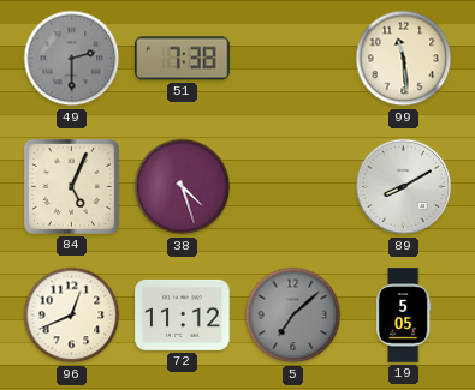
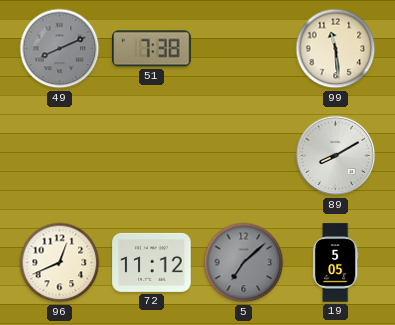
49: 2:30 -> 8:11
84: 5:04 -> none
38: 4:27 -> none
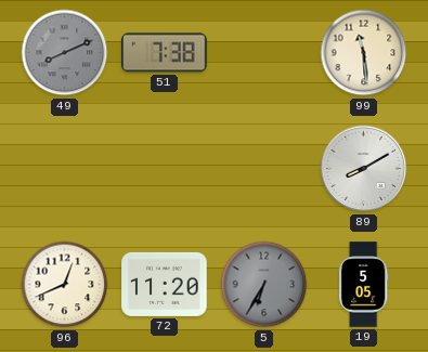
72: 11:12 -> 11:20
5: 7:08 -> 6:35
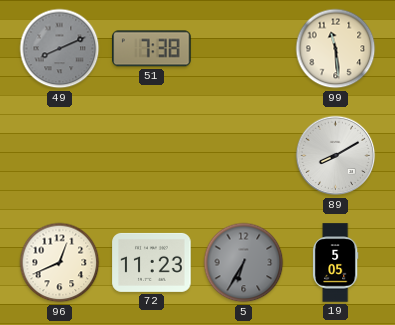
72: 11:20 -> 11:23
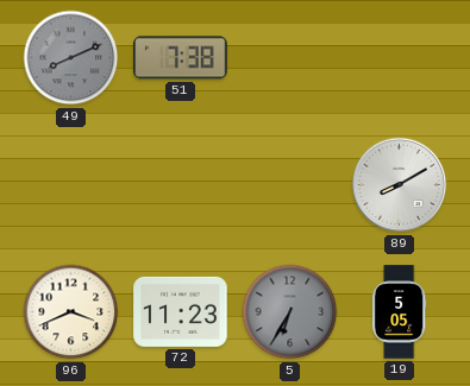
99: 11:29 -> none
96: 12:41 -> 3:41
